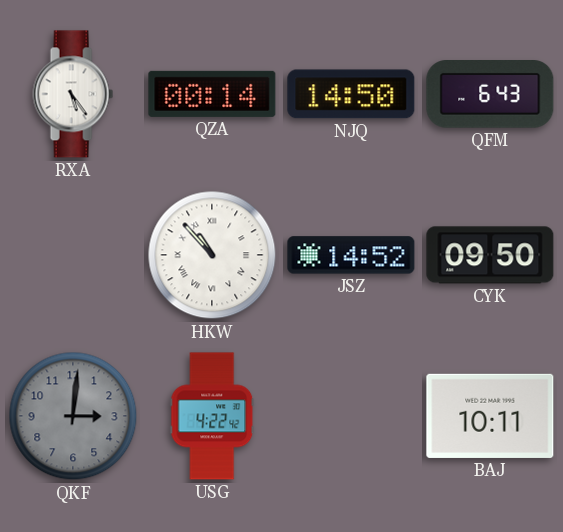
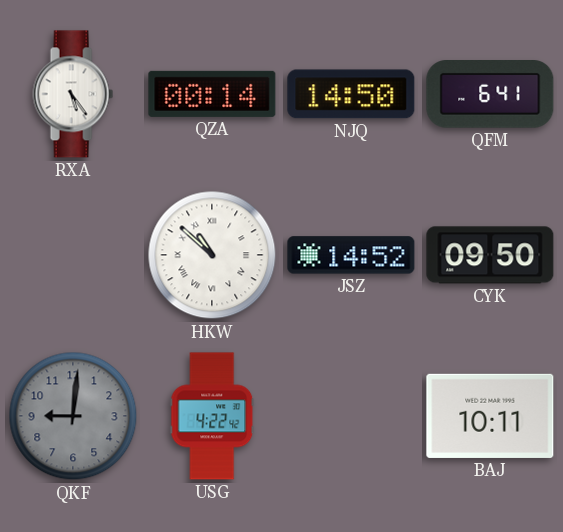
QFM: 6:43 -> 6:41
HKW: 10:53 -> 10:52
QKF: 3:01 -> 9:01
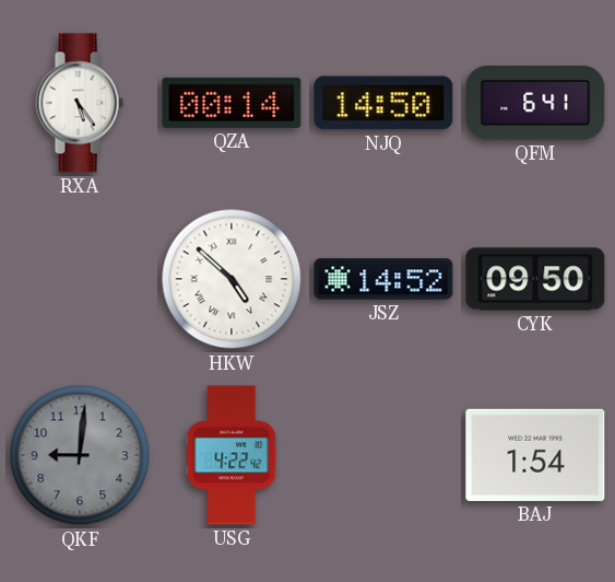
HKW: 10:52 -> 4:52
BAJ: 10:11 -> 1:54
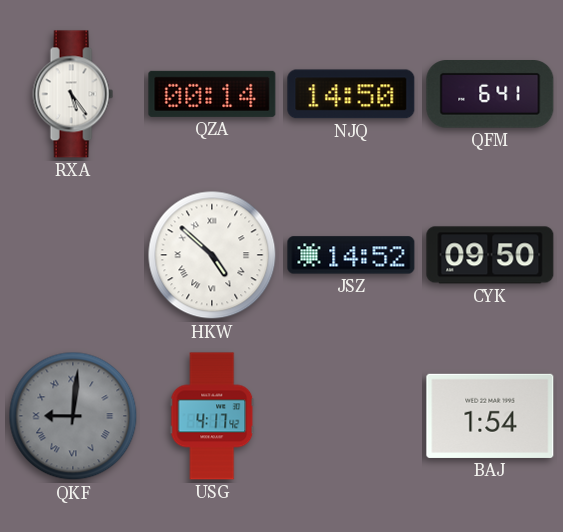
QKF numerals: Arabic -> Roman
USG: 4:22 -> 4:17
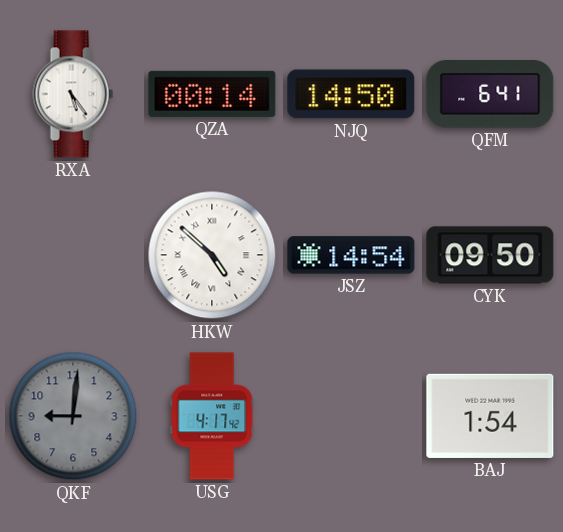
JSZ: 14:52 -> 14:54
QKF numerals: Roman -> Arabic
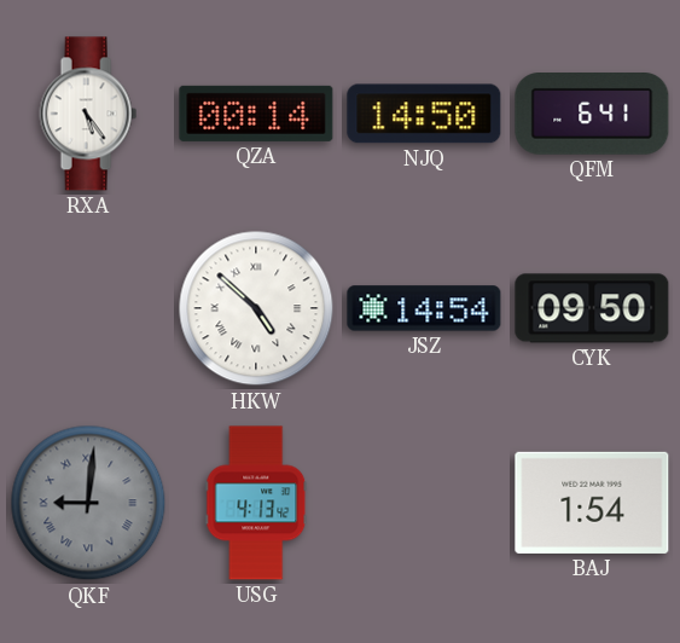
QKF numerals: Arabic -> Roman
USG: 4:17 -> 4:13
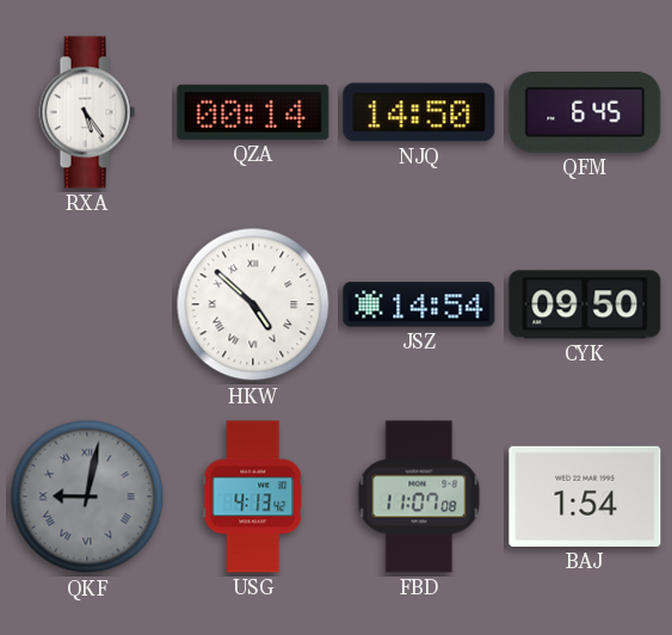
QFM: 6:41 -> 6:45
QKF: 9:01 -> 9:02
FBD: none -> 11:07
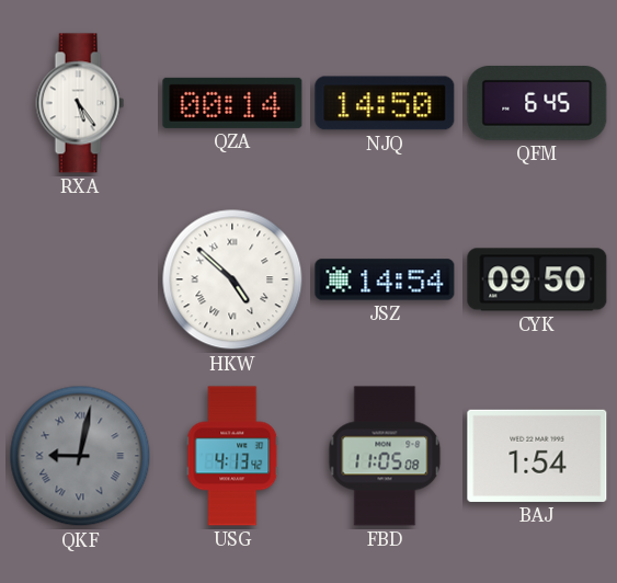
FBD: 11:07 -> 11:05
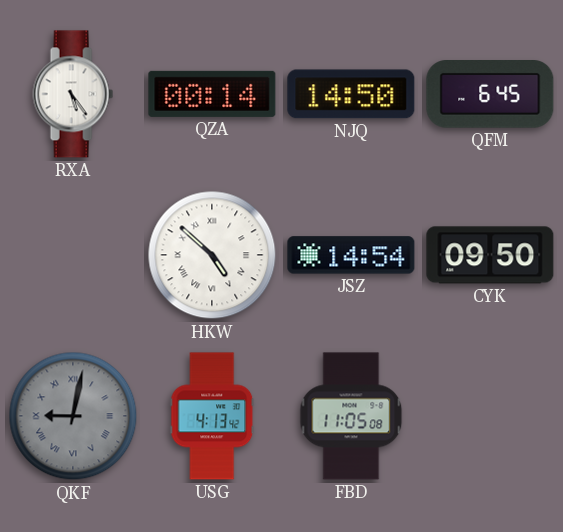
BAJ: 1:54 -> none
